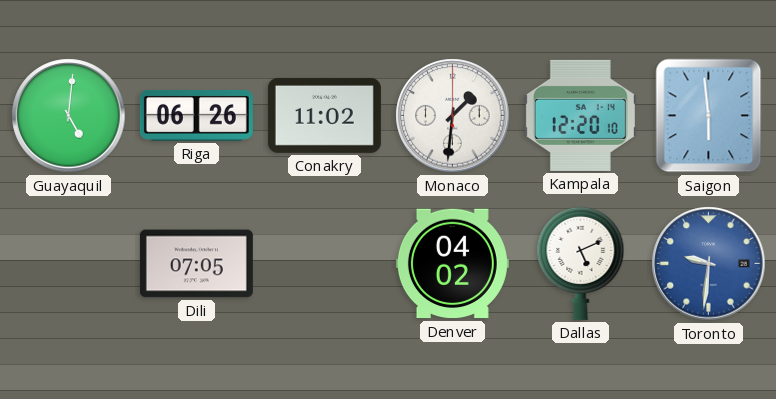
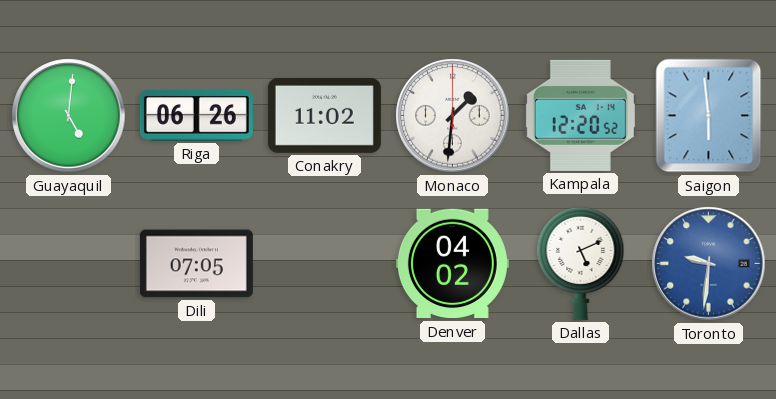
Kampala: 12:20:10 -> 12:20:52
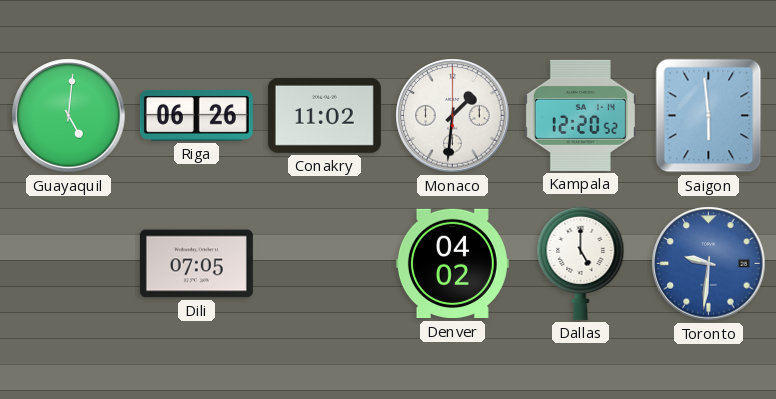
Dallas: 5:11 -> 5:00
